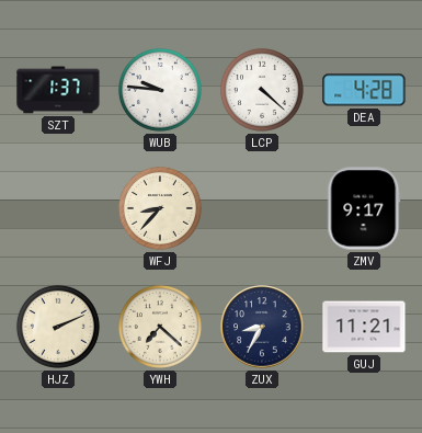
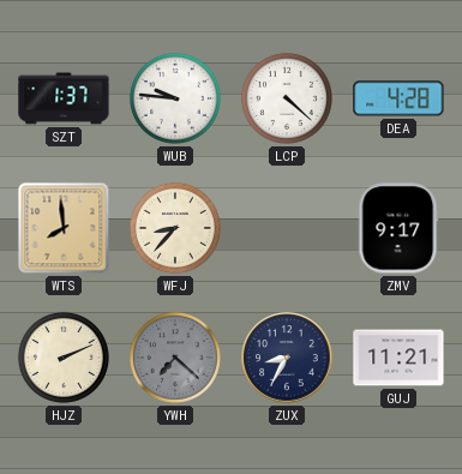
WTS: none -> 7:59
YWH dial: cream -> grey
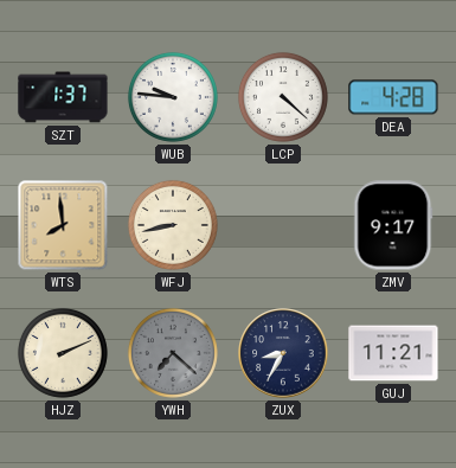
WFJ: 8:37 -> 8:43
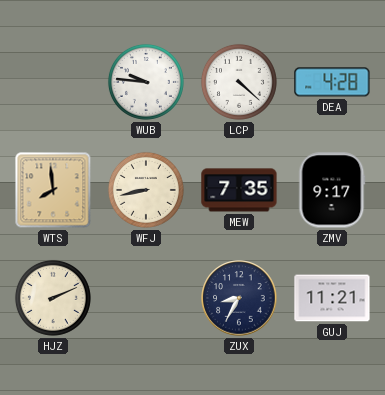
SZT: 1:37 -> none
MEW: none -> 7:35
YWH: 7:22 -> none
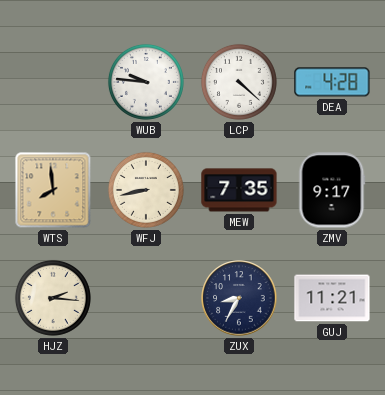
HJZ: 2:11 -> 2:16
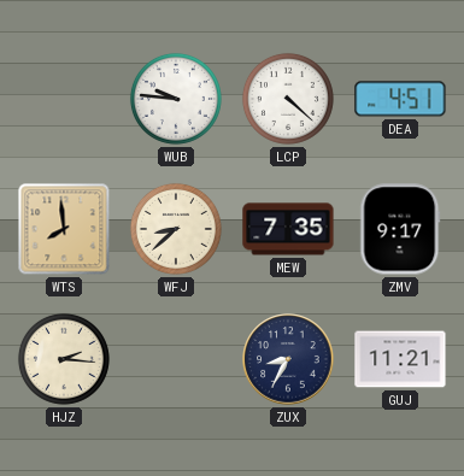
DEA: 4:28 -> 4:51
WFJ: 8:43 -> 8:38
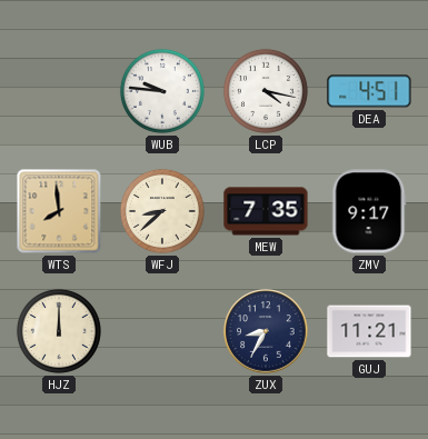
LCP: 4:22 -> 4:17
HJZ: 2:16 -> 12:00
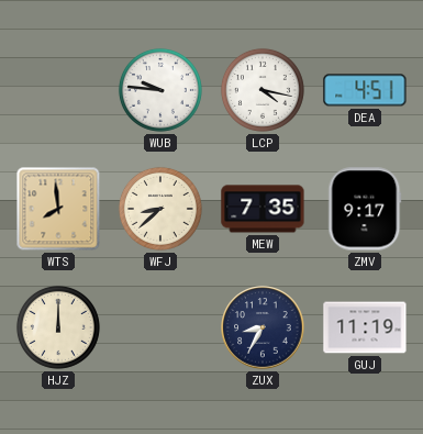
GUJ: 11:21 -> 11:19
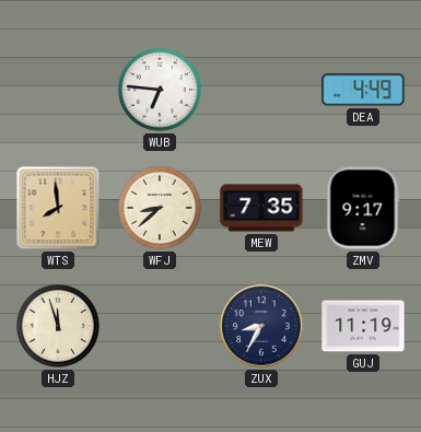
WUB: 9:46 -> 6:46
LCP: 4:17 -> none
DEA: 4:51 -> 4:49
HJZ: 12:00 -> 11:57
